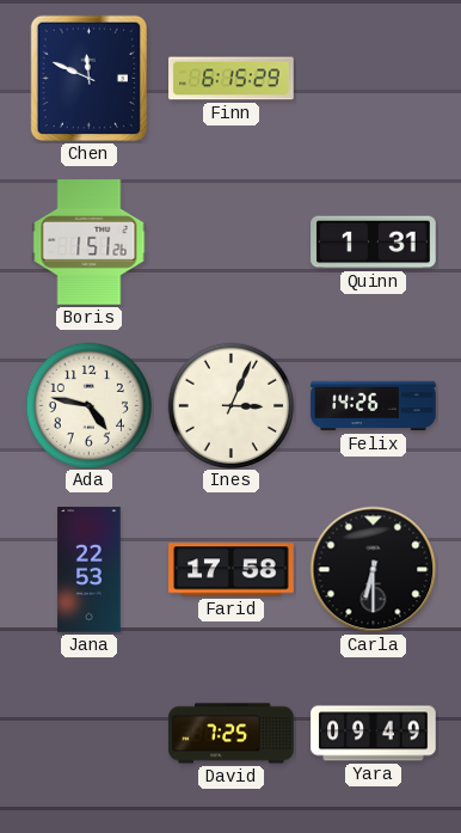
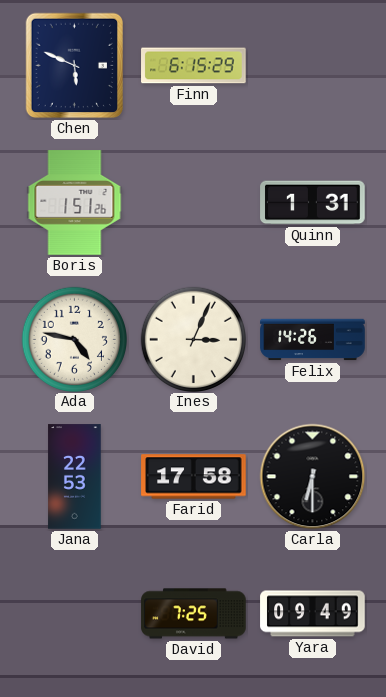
Chen: 11:49 -> 5:49
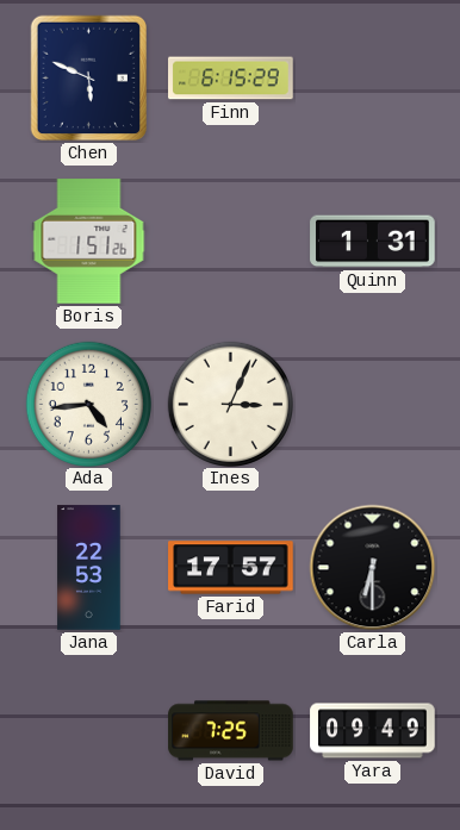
Ada: 4:47 -> 4:44
Felix: 14:26 -> none
Farid: 17:58 -> 17:57
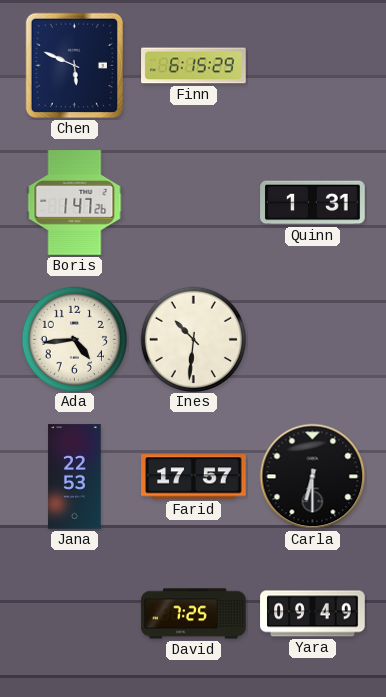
Boris: 1:51 -> 1:47
Ines: 3:04 -> 10:31
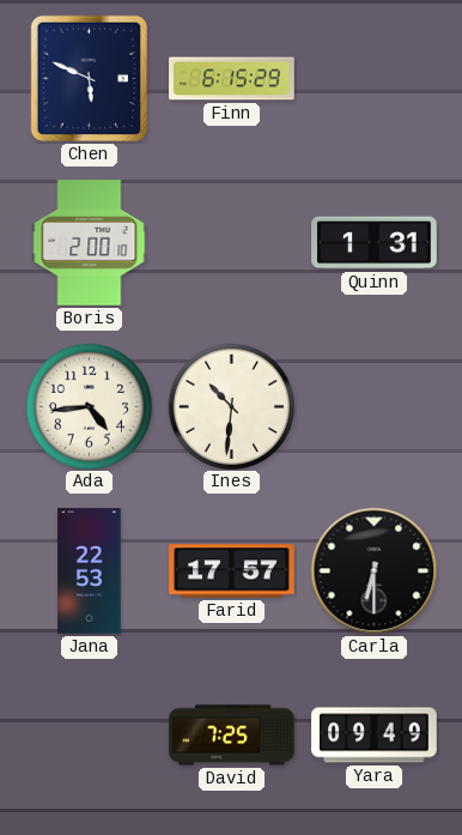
Boris: 1:47 -> 2:00
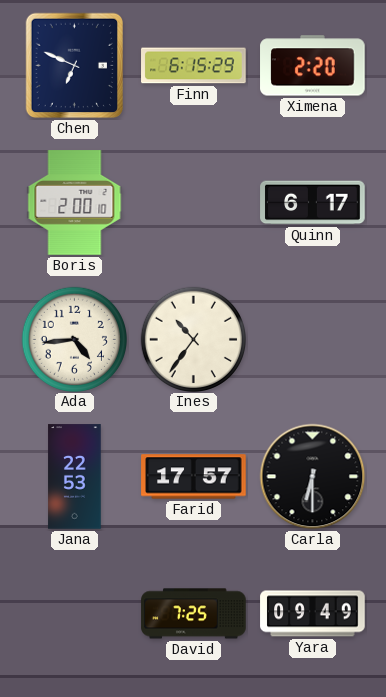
Chen: 5:49 -> 6:49
Ximena: none -> 2:20
Quinn: 1:31 -> 6:17
Ines: 10:31 -> 10:36
